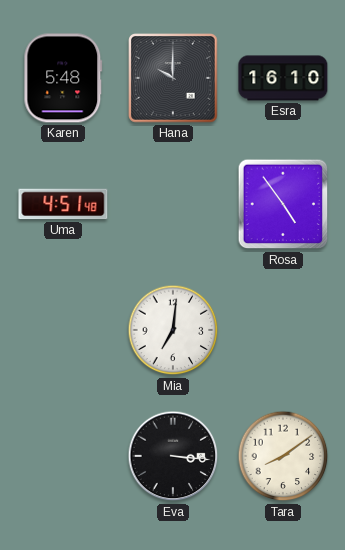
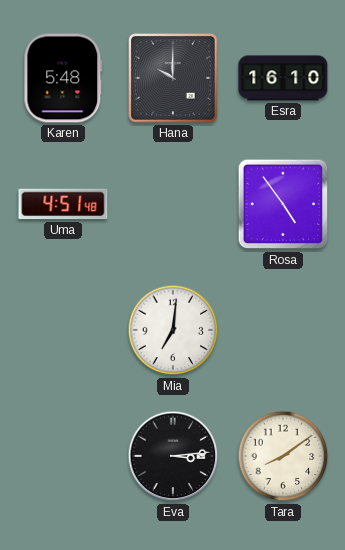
Eva: 3:16 -> 3:14
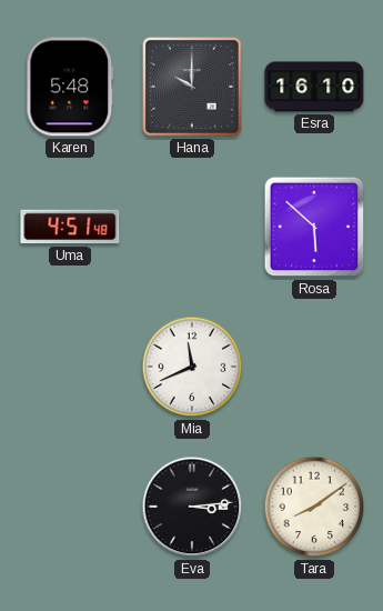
Rosa: 4:54 -> 5:52
Mia: 7:01 -> 11:41
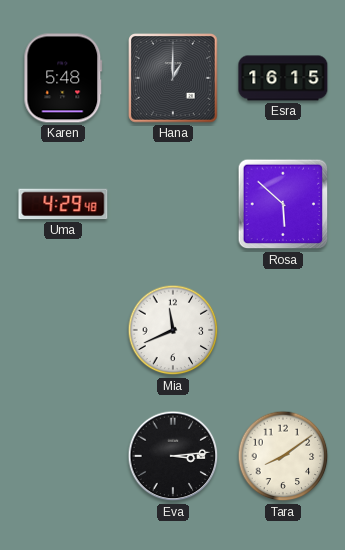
Hana: 10:00 -> 1:00
Esra: 16:10 -> 16:15
Uma: 4:51 -> 4:29
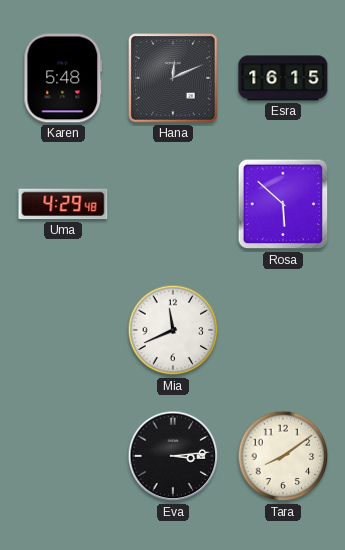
Hana: 1:00 -> 12:11
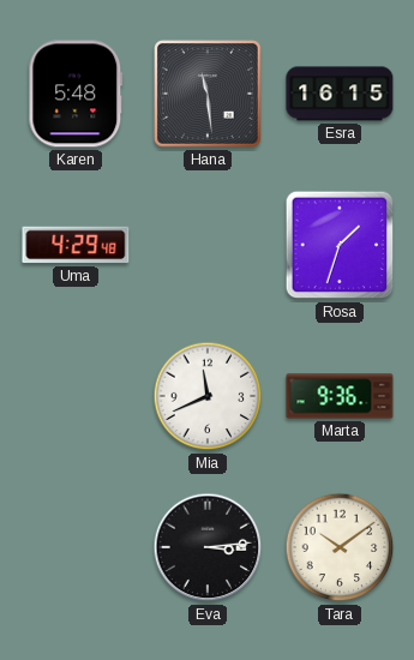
Hana: 12:11 -> 11:29
Rosa: 5:52 -> 1:33
Marta: none -> 9:36
Tara: 8:09 -> 10:09
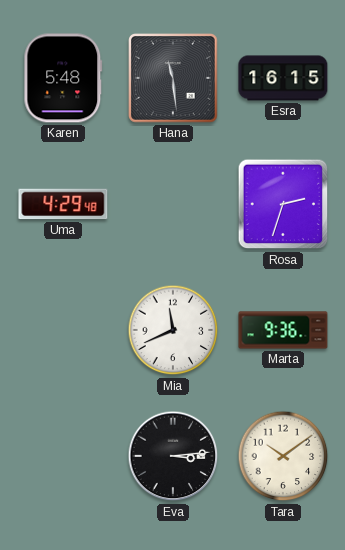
Rosa: 1:33 -> 2:33
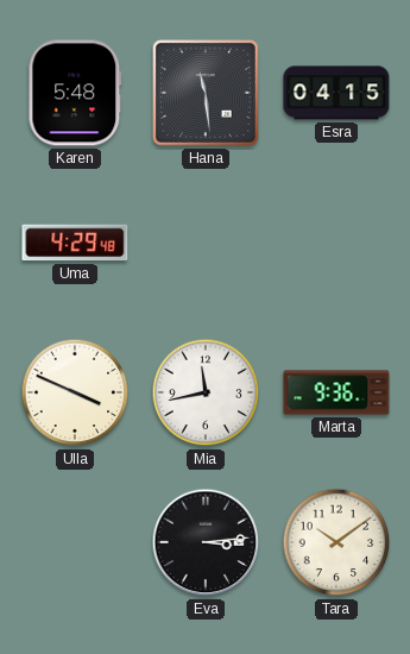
Esra: 16:15 -> 04:15
Rosa: 2:33 -> none
Ulla: none -> 3:49
Mia: 11:41 -> 11:43
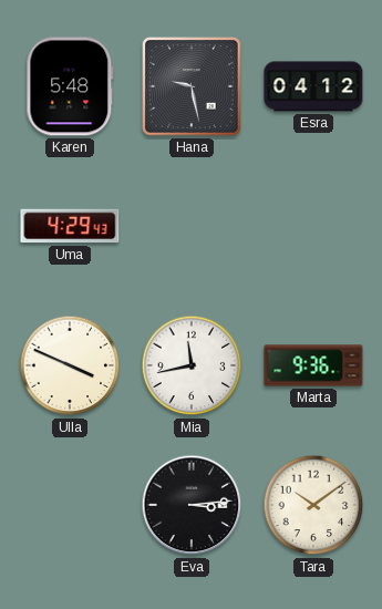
Hana: 11:29 -> 9:28
Esra: 04:15 -> 04:12
Uma: 4:29:48 -> 4:29:43
